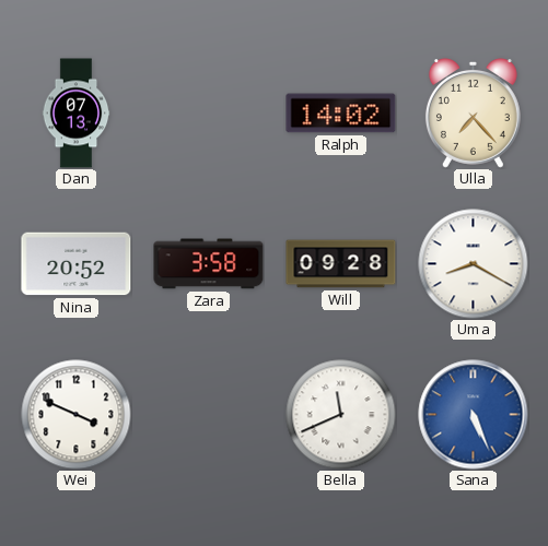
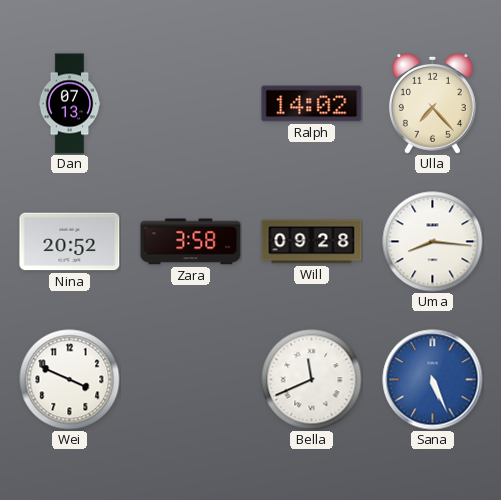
Uma: 8:20 -> 8:16
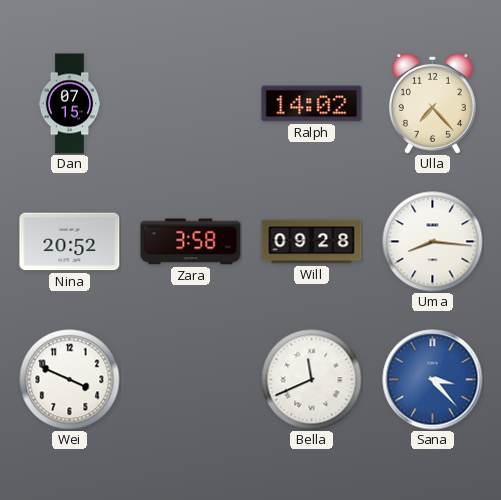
Dan: 07:13 -> 07:15
Sana: 5:26 -> 3:23
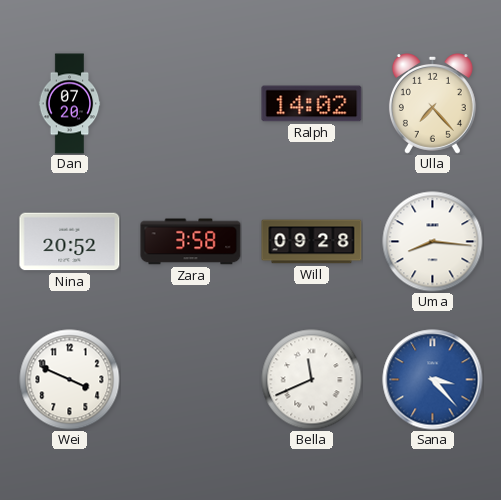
Dan: 07:15 -> 07:20
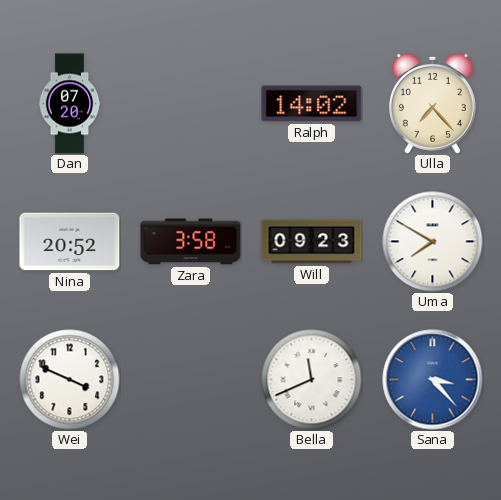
Will: 09:28 -> 09:23
Uma: 8:16 -> 7:50
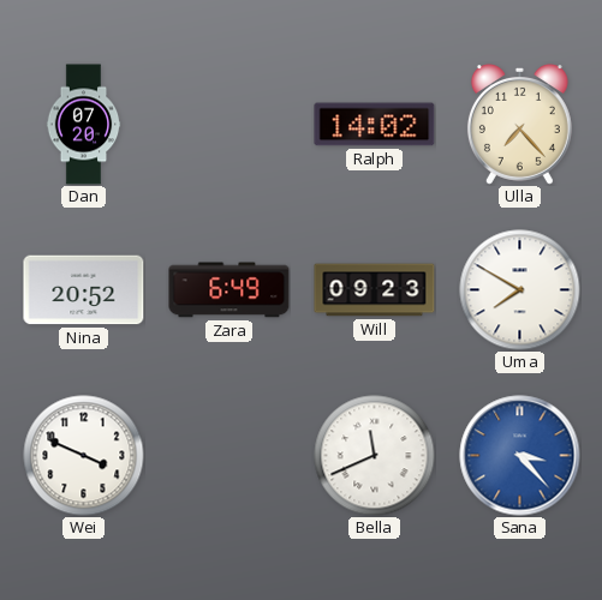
Zara: 3:58 -> 6:49
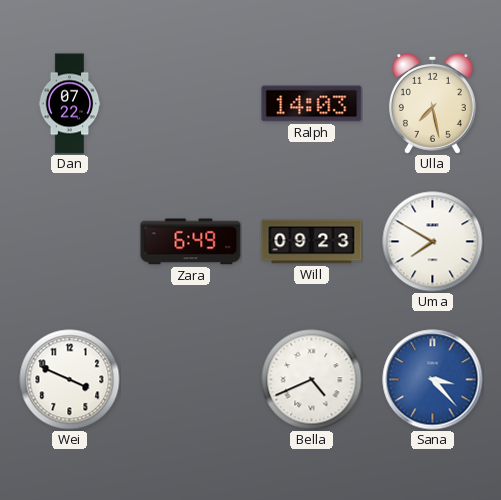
Dan: 07:20 -> 07:22
Ralph: 14:02 -> 14:03
Ulla: 7:23 -> 7:28
Nina: 20:52 -> none
Bella: 11:41 -> 4:41
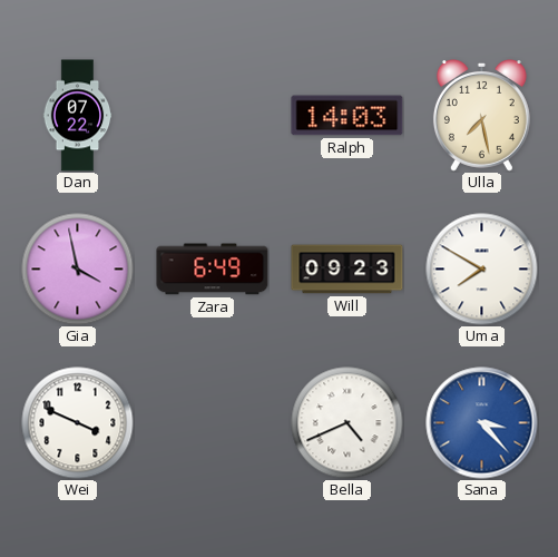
Gia: none -> 3:58
